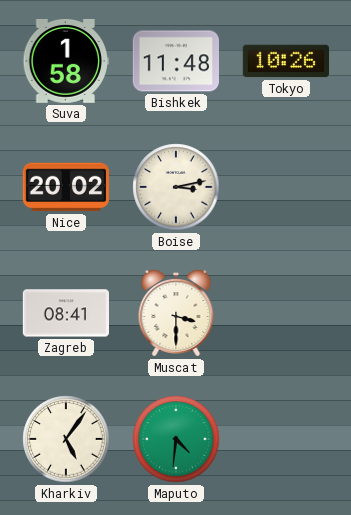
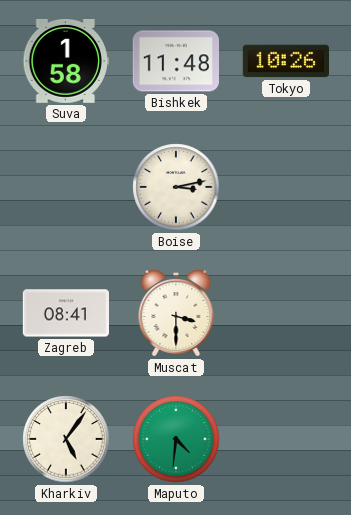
Nice: 20:02 -> none
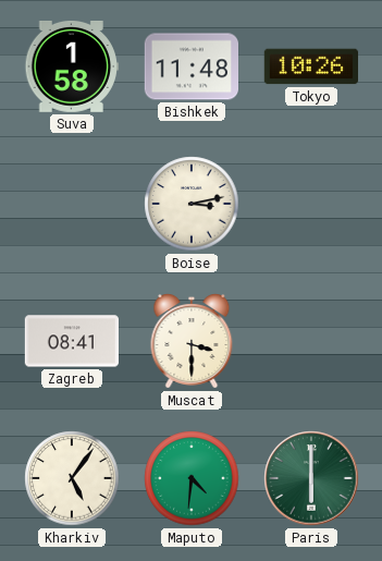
Paris: none -> 6:00
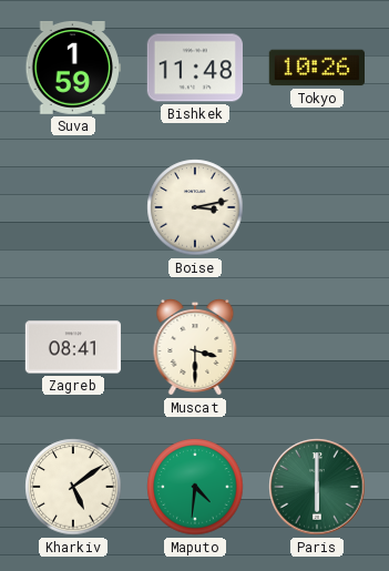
Suva: 1:58 -> 1:59
Kharkiv: 5:06 -> 5:09
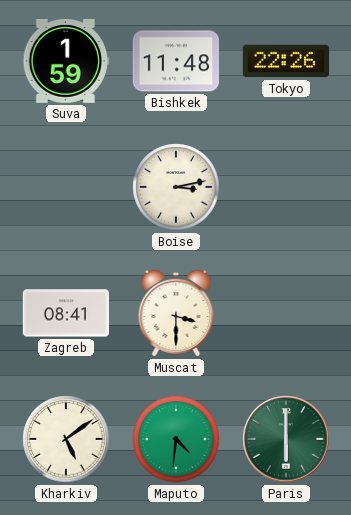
Tokyo: 10:26 -> 22:26
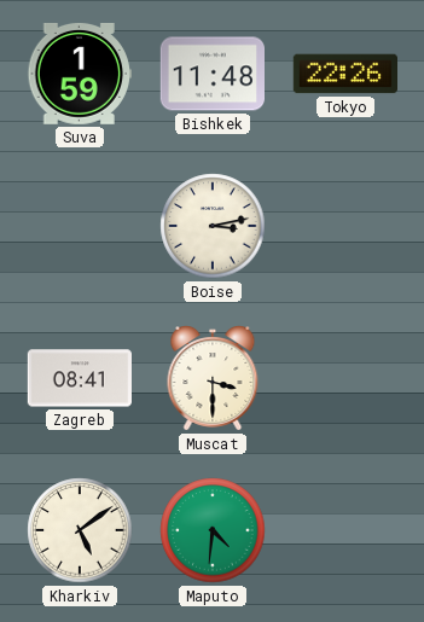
Paris: 6:00 -> none
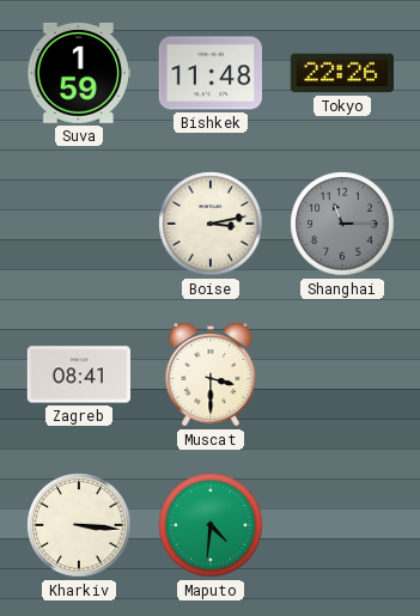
Shanghai: none -> 11:15
Kharkiv: 5:09 -> 3:16
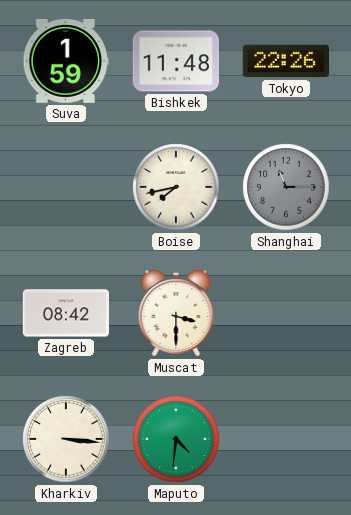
Boise: 3:13 -> 7:43
Zagreb: 08:41 -> 08:42
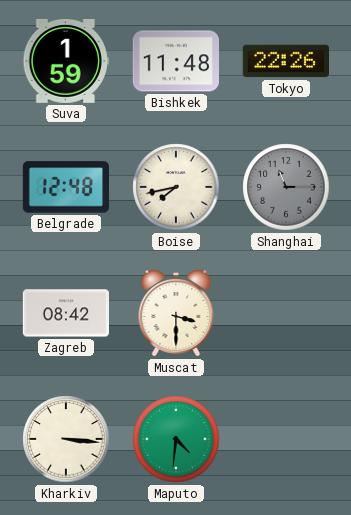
Belgrade: none -> 12:48
